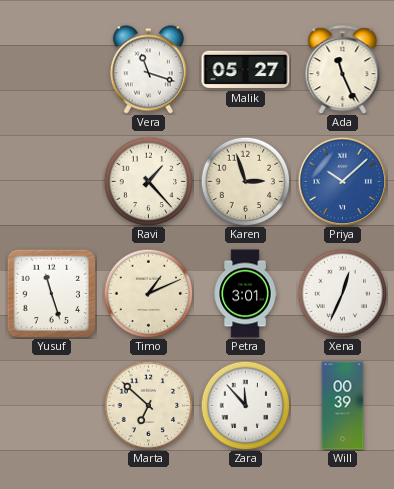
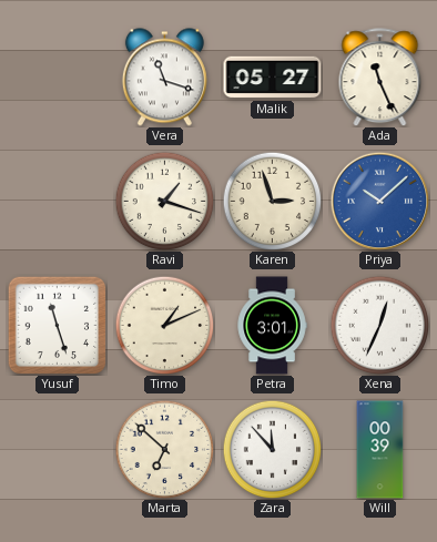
Ravi: 1:23 -> 1:18
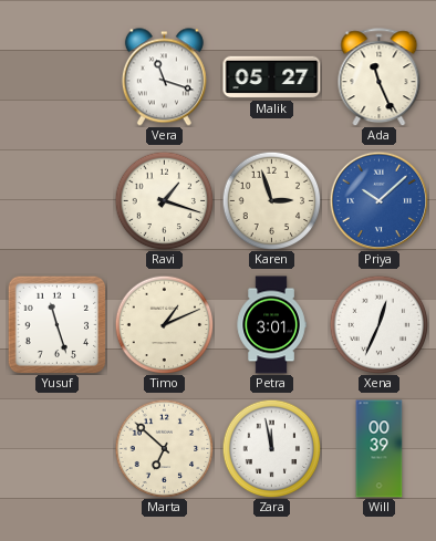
Zara: 11:53 -> 11:58
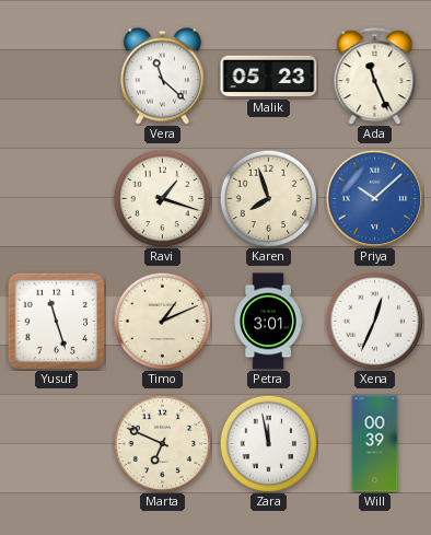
Vera: 11:18 -> 11:22
Malik: 05:27 -> 05:23
Karen: 2:57 -> 7:57
Marta: 6:52 -> 6:49
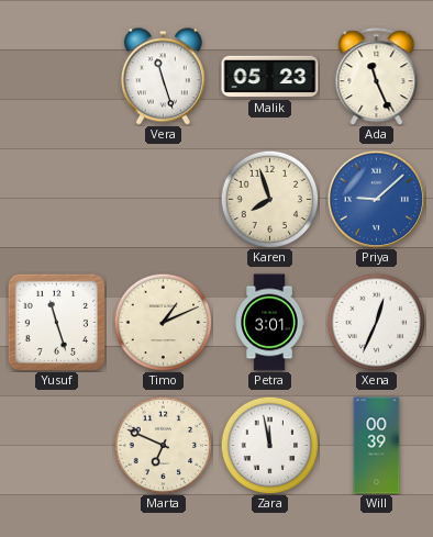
Vera: 11:22 -> 11:27
Ravi: 1:18 -> none
Priya: 10:08 -> 9:08
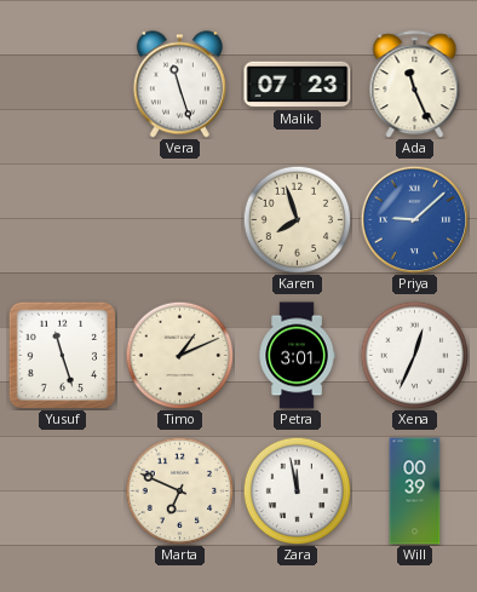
Malik: 05:23 -> 07:23
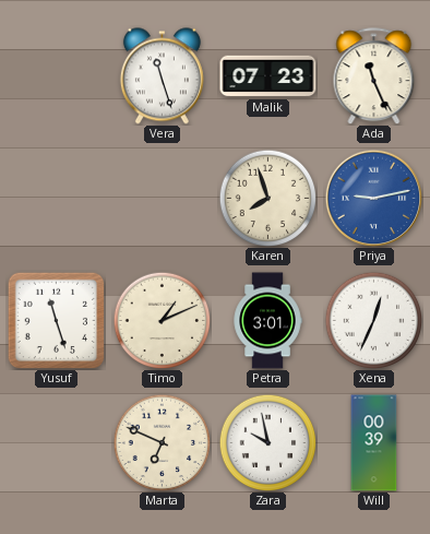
Priya: 9:08 -> 9:13
Zara: 11:58 -> 9:58
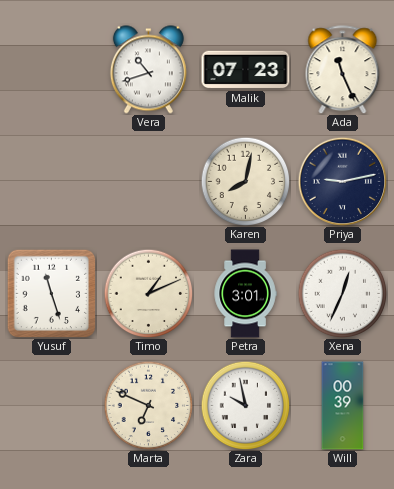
Vera: 11:27 -> 10:42
Karen: 7:57 -> 8:02
Priya dial: blue -> navy
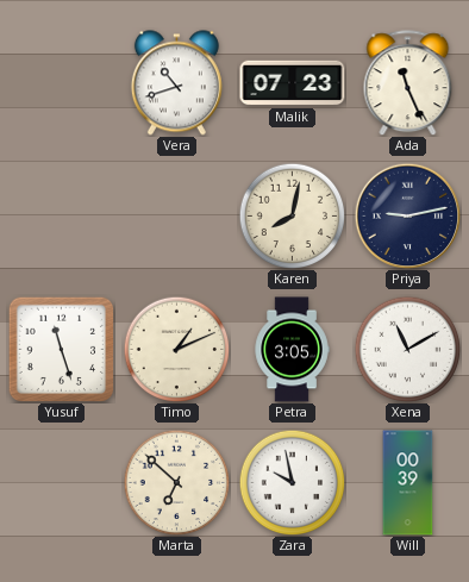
Petra: 3:01 -> 3:05
Xena: 12:34 -> 11:10
Marta: 6:49 -> 6:52
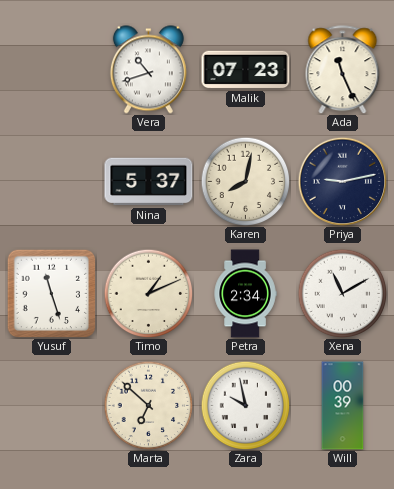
Nina: none -> 5:37
Petra: 3:05 -> 2:34
